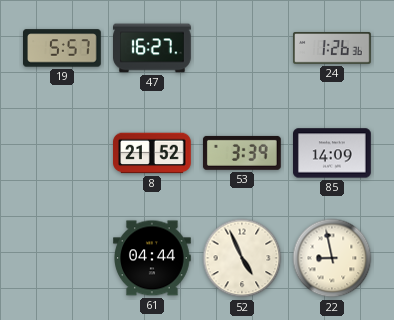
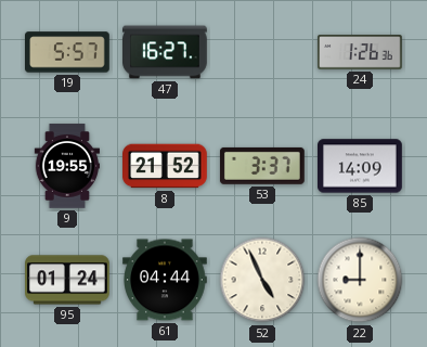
9: none -> 19:55
53: 3:39 -> 3:37
95: none -> 01:24
22: 8:58 -> 9:00
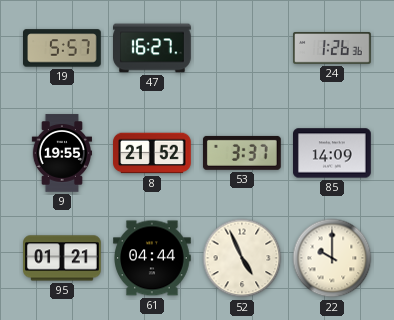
95: 01:24 -> 01:21
22: 9:00 -> 10:00
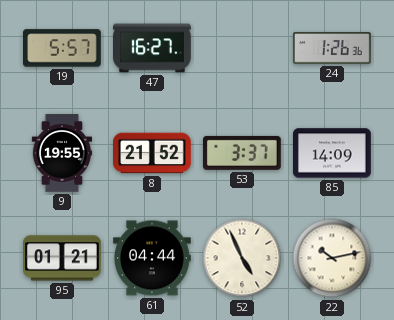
22: 10:00 -> 10:13
